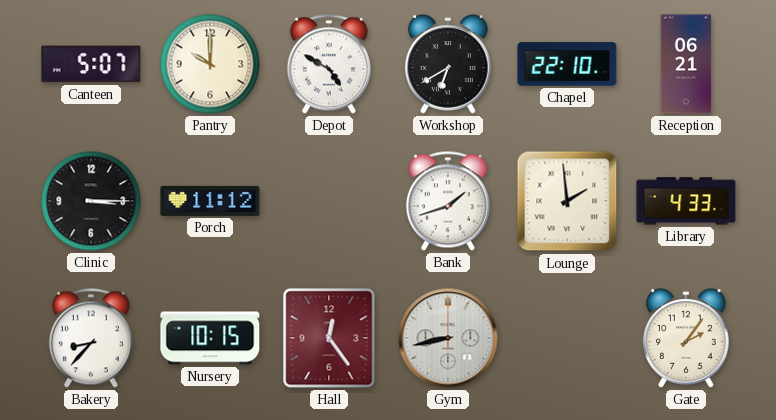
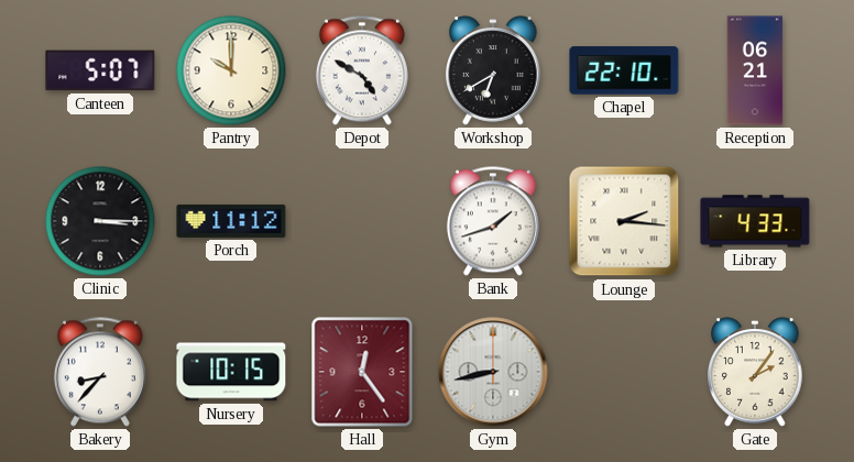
Lounge: 1:59 -> 2:16
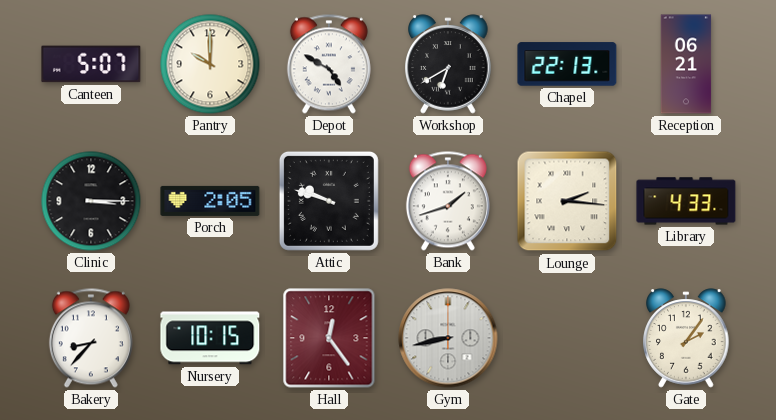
Chapel: 22:10 -> 22:13
Porch: 11:12 -> 2:05
Attic: none -> 9:48
